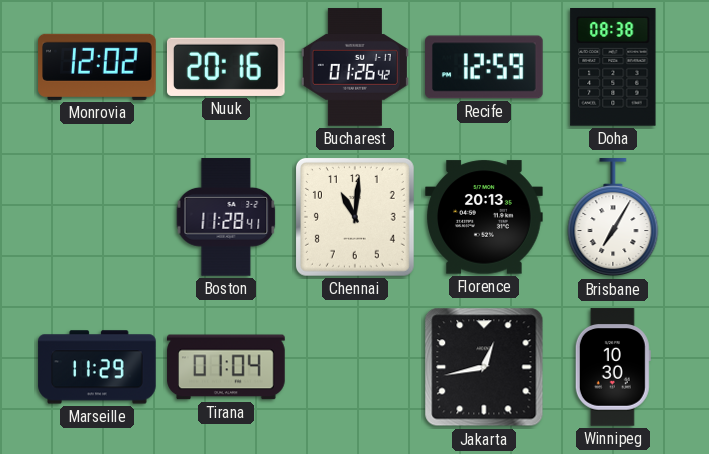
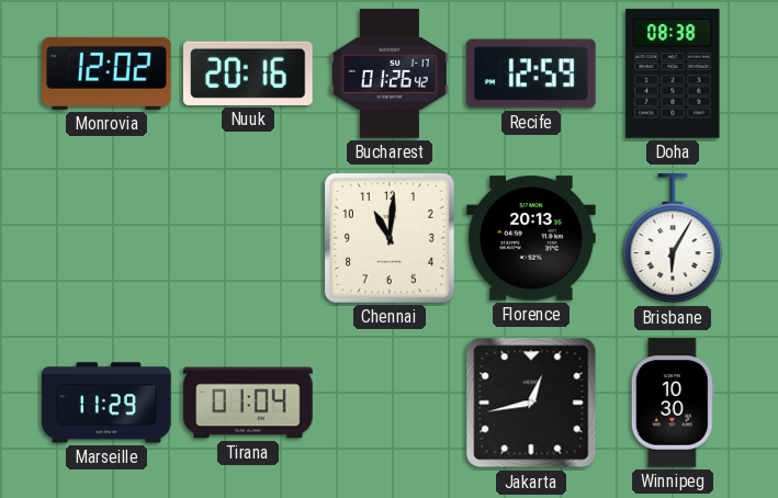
Boston: 11:28 -> none
Brisbane: 7:05 -> 6:05
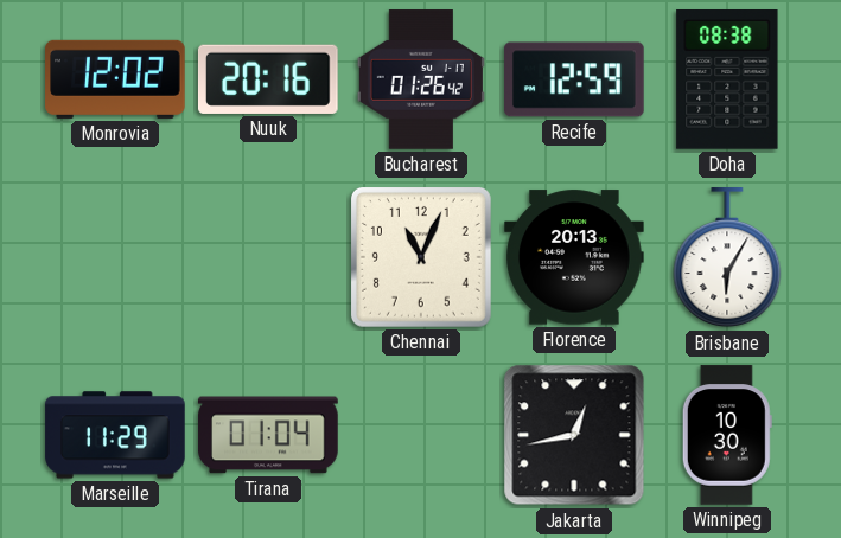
Chennai: 11:01 -> 11:04
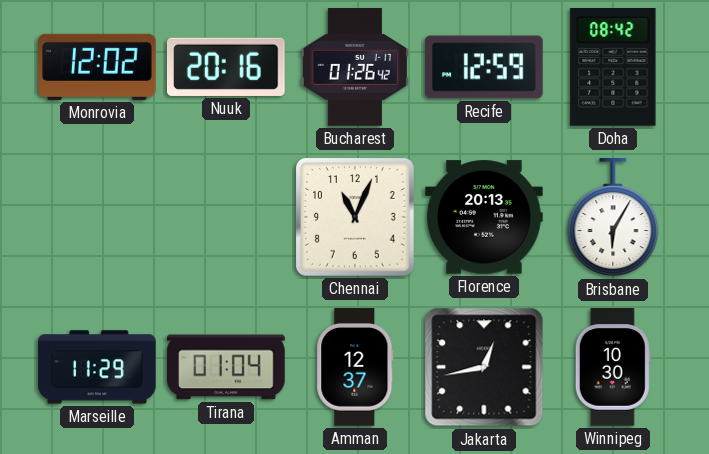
Doha: 08:38 -> 08:42
Amman: none -> 12:37
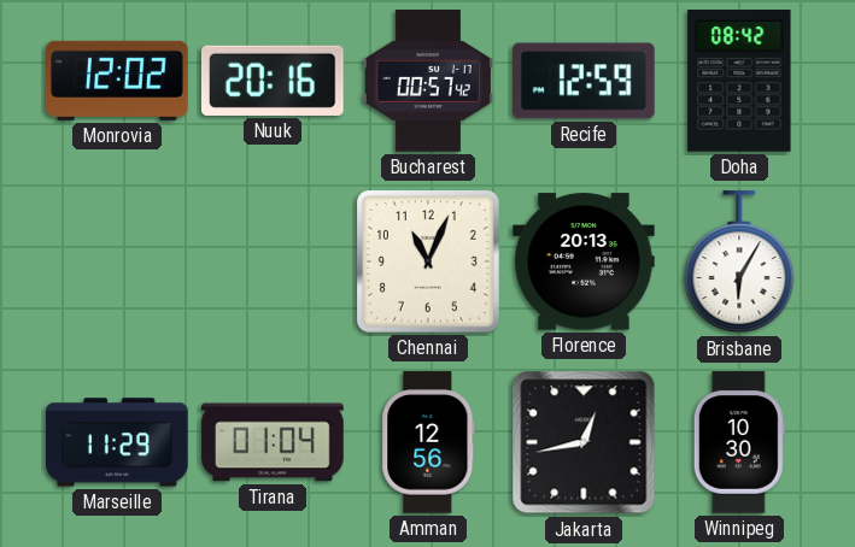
Bucharest: 01:26 -> 00:57
Amman: 12:37 -> 12:56
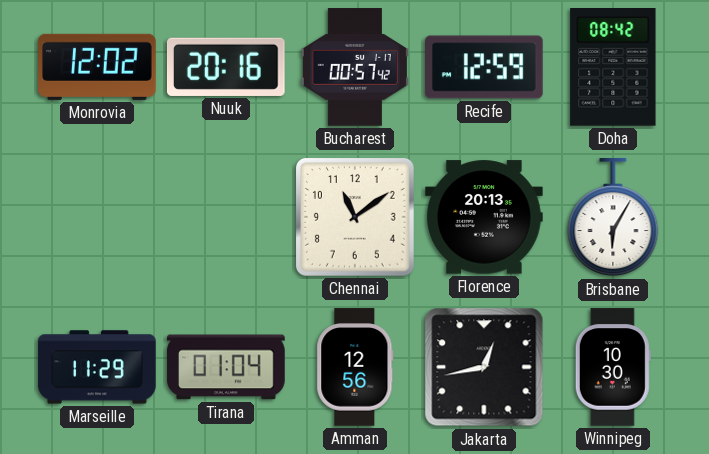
Chennai: 11:04 -> 11:09
